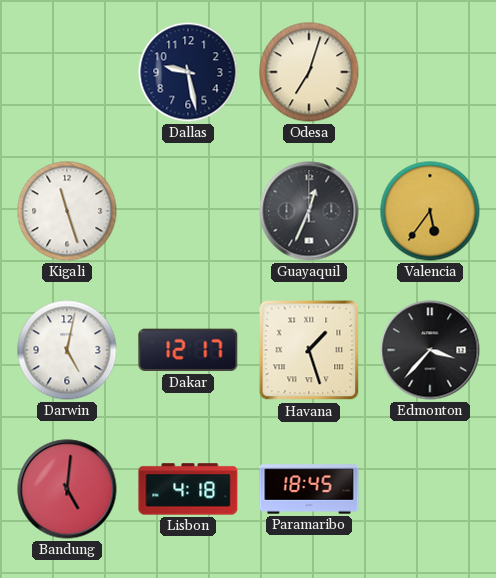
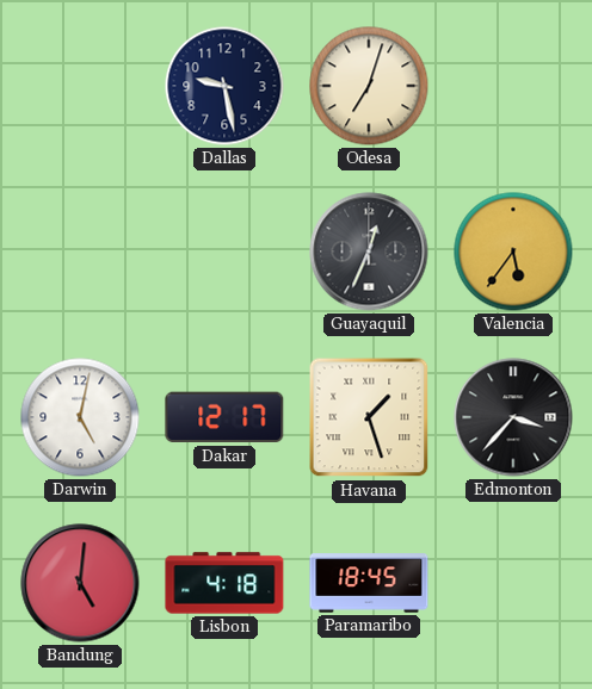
Kigali: 11:27 -> none
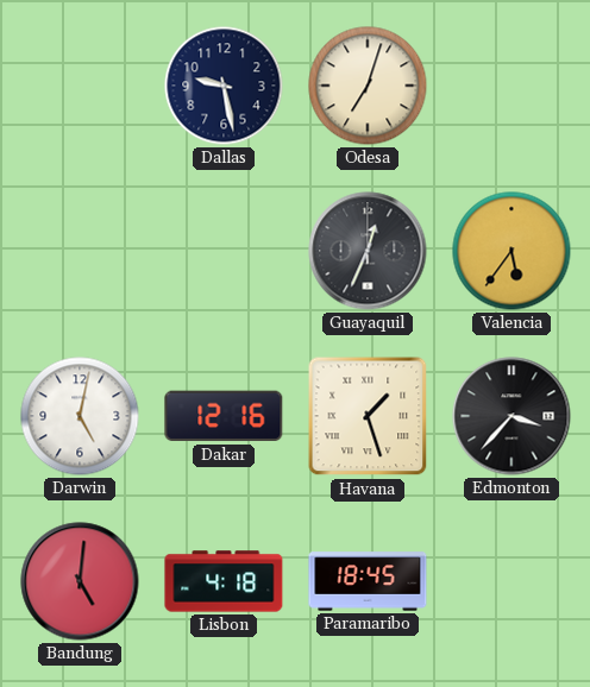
Dakar: 12:17 -> 12:16
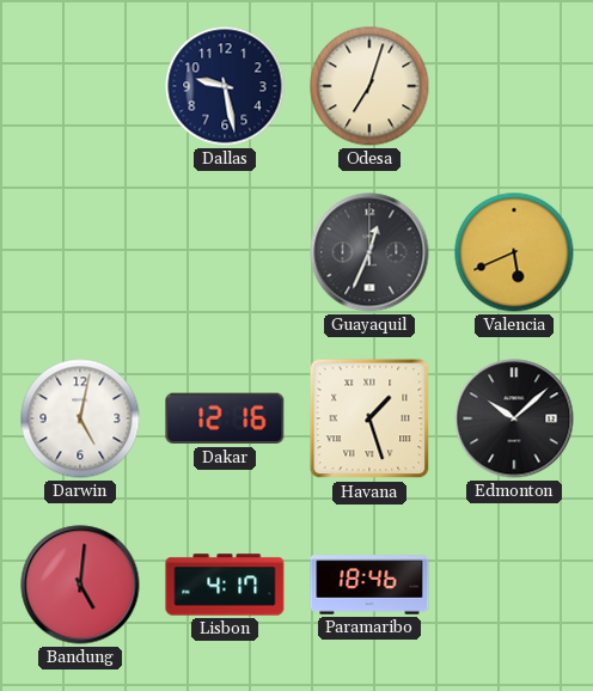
Valencia: 5:36 -> 5:41
Edmonton: 3:37 -> 10:08
Lisbon: 4:18 -> 4:17
Paramaribo: 18:45 -> 18:46
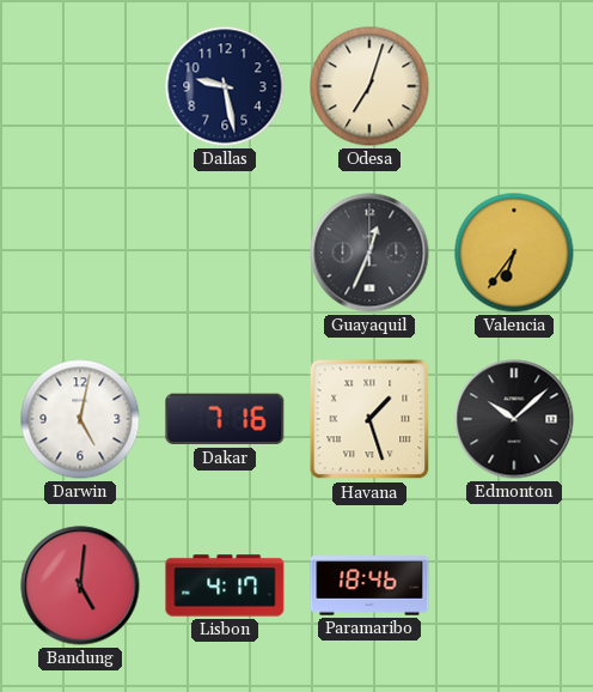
Valencia: 5:41 -> 6:36
Dakar: 12:16 -> 7:16
